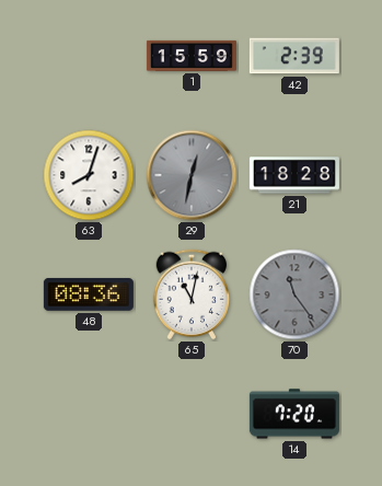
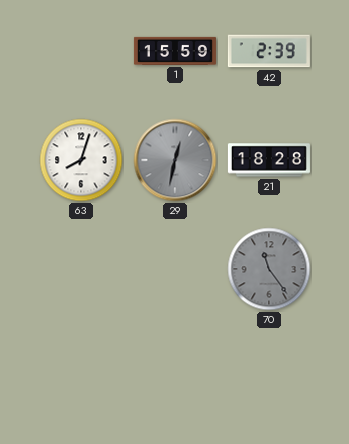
48: 08:36 -> none
65: 11:02 -> none
14: 7:20 -> none
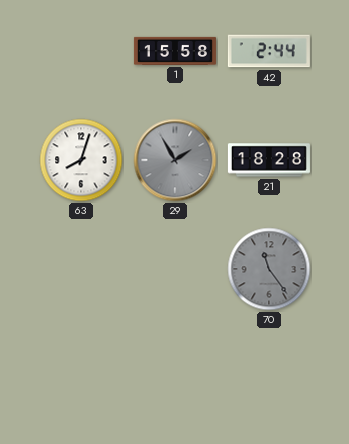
1: 15:59 -> 15:58
42: 2:39 -> 2:44
29: 12:32 -> 1:55
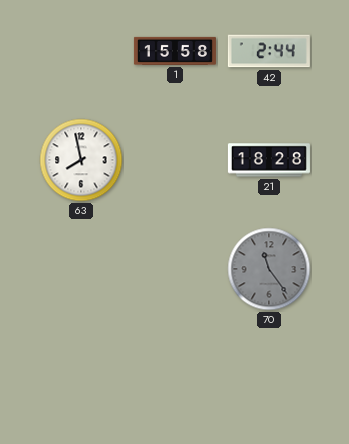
63: 8:03 -> 7:58
29: 1:55 -> none
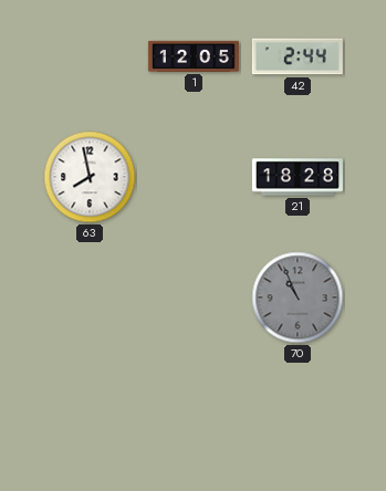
1: 15:58 -> 12:05
70: 11:24 -> 10:56
